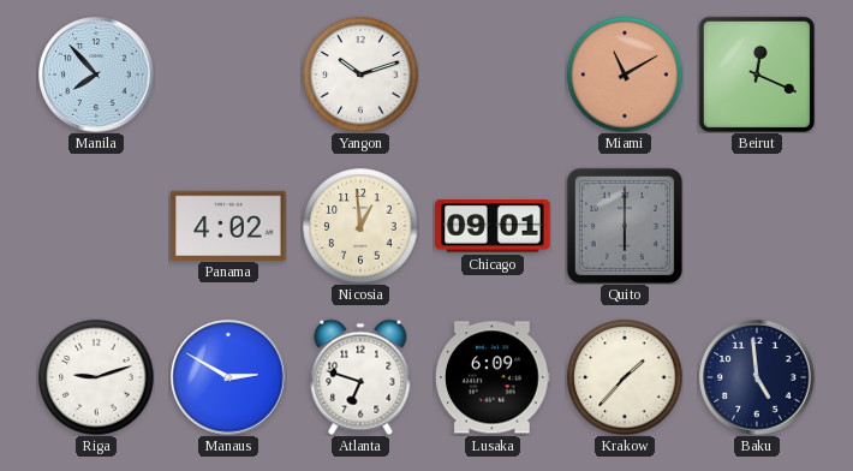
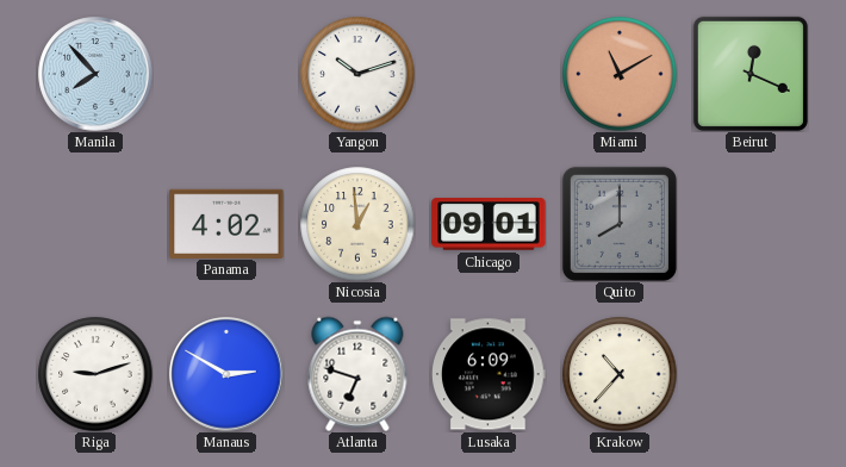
Quito: 6:00 -> 8:00
Krakow: 1:37 -> 10:37
Baku: 4:59 -> none
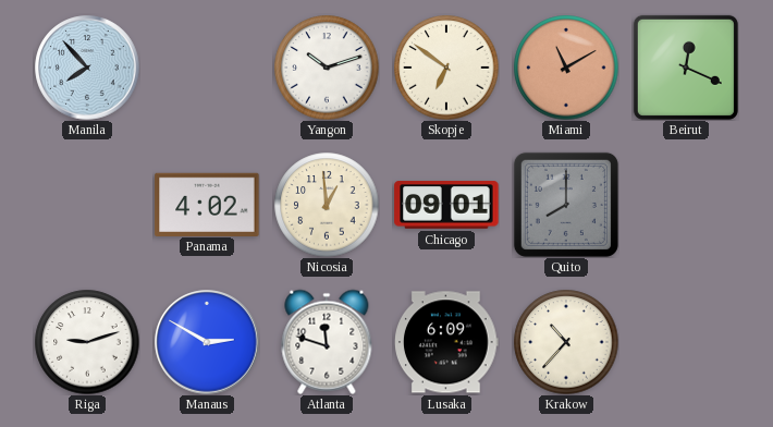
Skopje: none -> 6:51
Atlanta: 6:48 -> 11:48
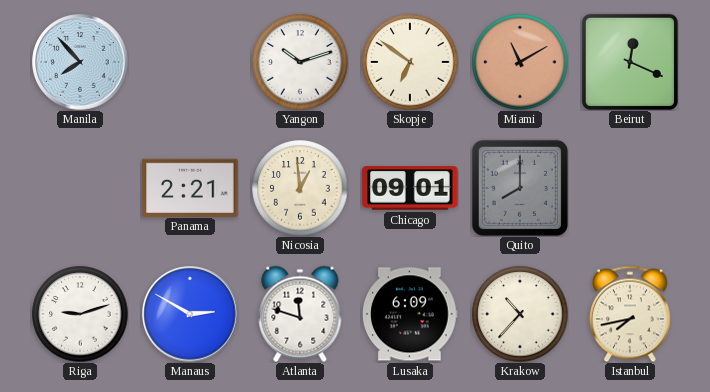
Panama: 4:02 -> 2:21
Istanbul: none -> 7:43
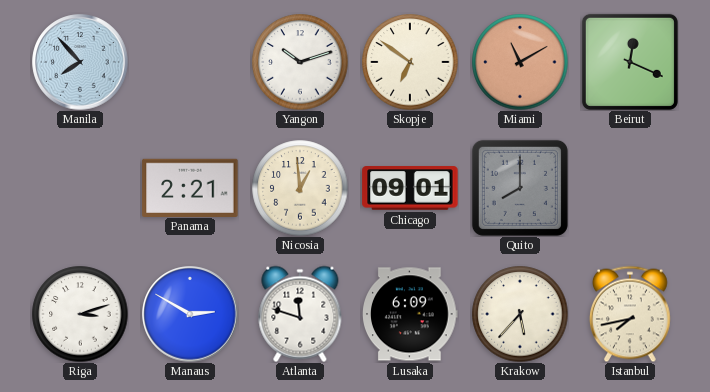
Riga: 9:12 -> 3:12
Krakow: 10:37 -> 5:37
